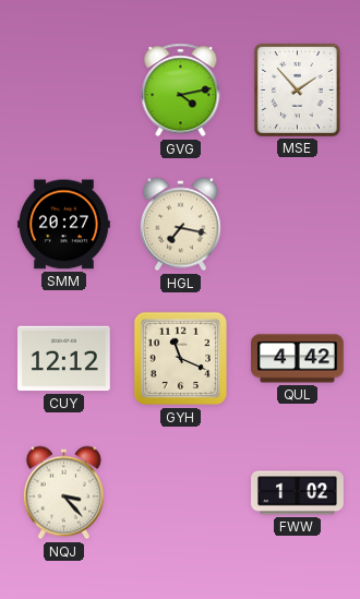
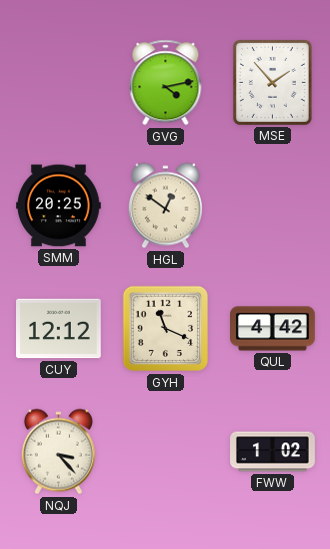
SMM: 20:27 -> 20:25
HGL: 7:17 -> 12:51
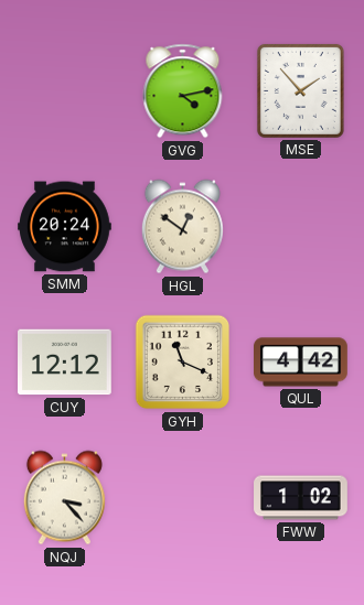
SMM: 20:25 -> 20:24
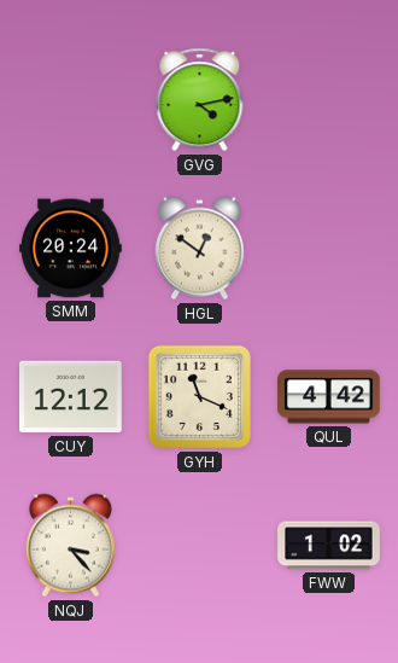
MSE: 1:53 -> none
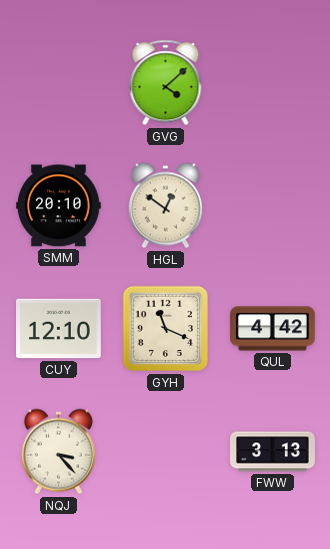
GVG: 4:13 -> 4:08
SMM: 20:24 -> 20:10
CUY: 12:12 -> 12:10
FWW: 1:02 -> 3:13
